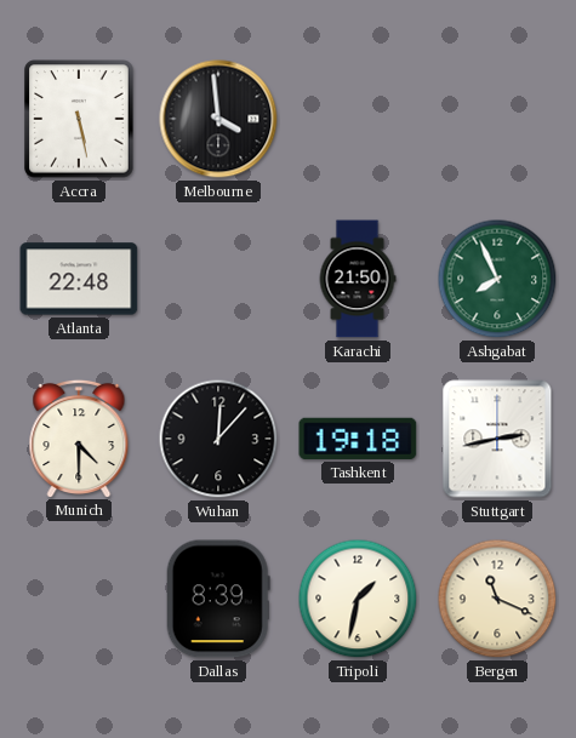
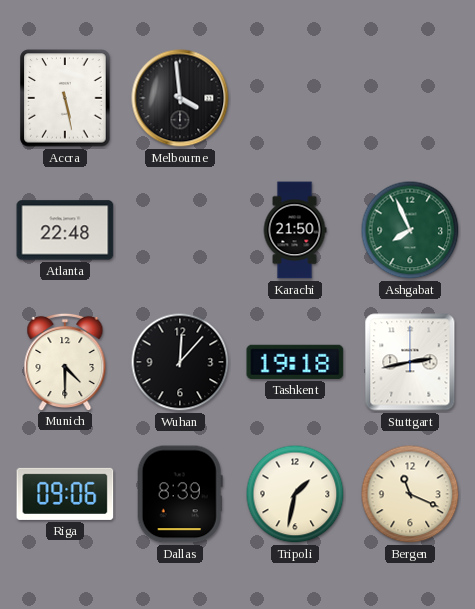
Riga: none -> 09:06
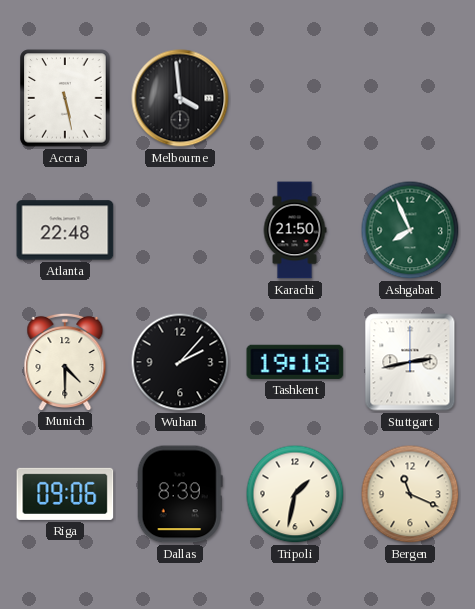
Wuhan: 12:07 -> 2:07
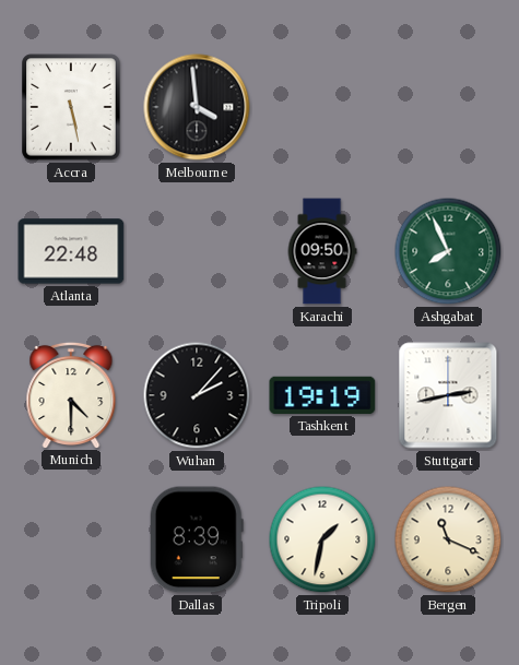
Karachi: 21:50 -> 09:50
Tashkent: 19:18 -> 19:19
Riga: 09:06 -> none
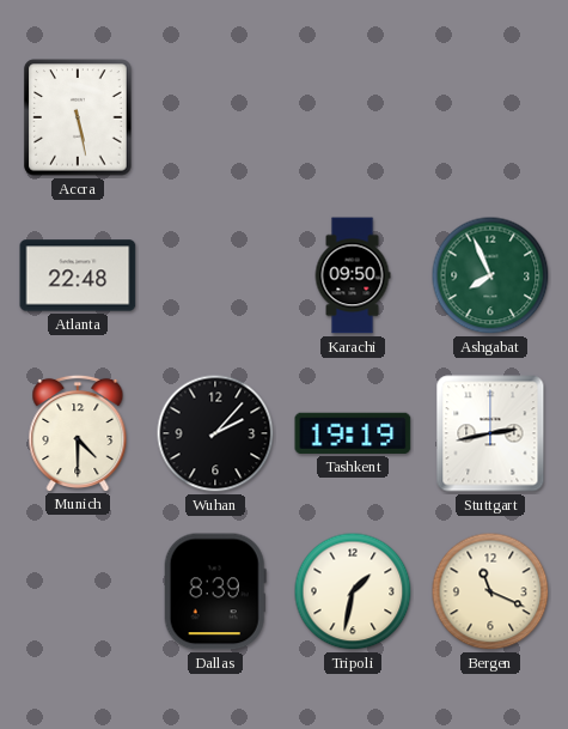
Melbourne: 3:59 -> none
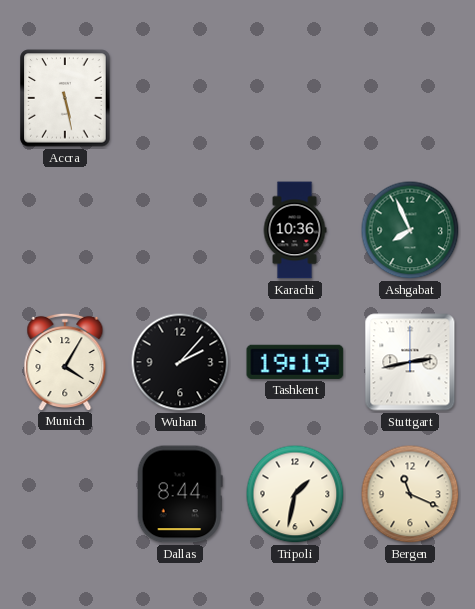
Atlanta: 22:48 -> none
Karachi: 09:50 -> 10:36
Munich: 4:30 -> 4:05
Dallas: 8:39 -> 8:44
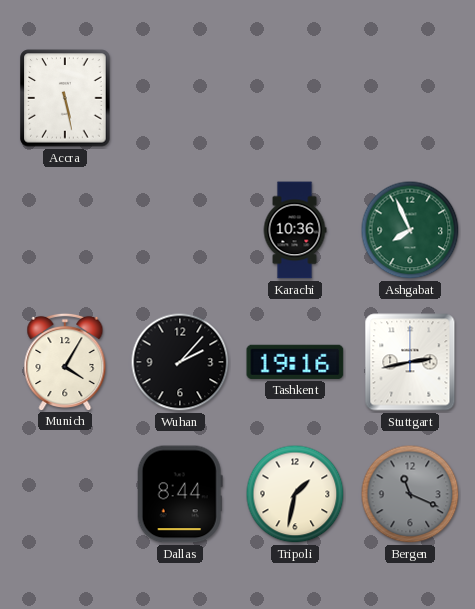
Tashkent: 19:19 -> 19:16
Bergen dial: cream -> grey
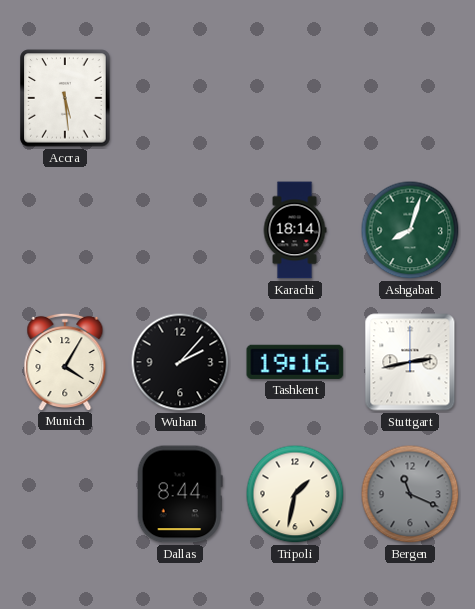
Accra: 5:28 -> 5:29
Karachi: 10:36 -> 18:14
Ashgabat: 7:56 -> 8:03
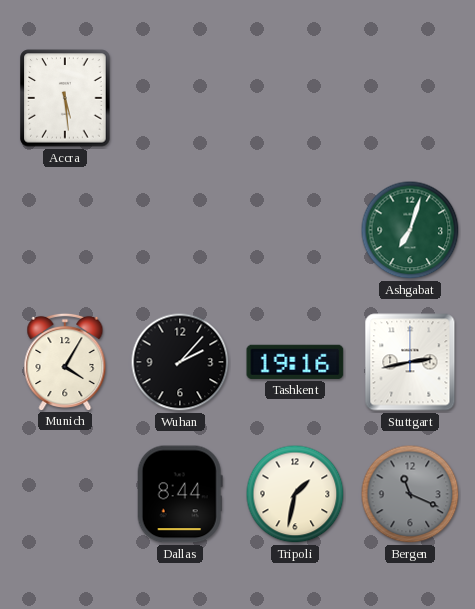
Karachi: 18:14 -> none
Ashgabat: 8:03 -> 7:03
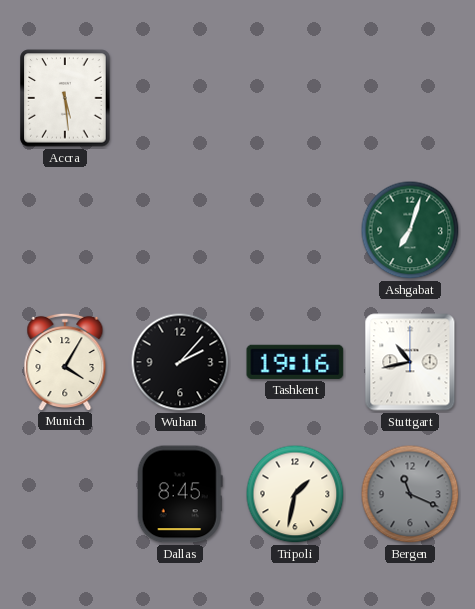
Stuttgart: 2:43 -> 10:43
Dallas: 8:44 -> 8:45
